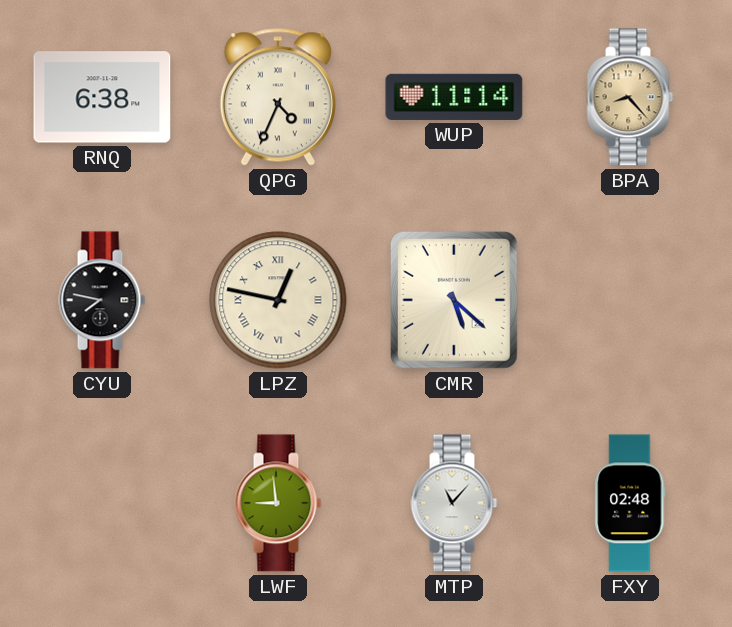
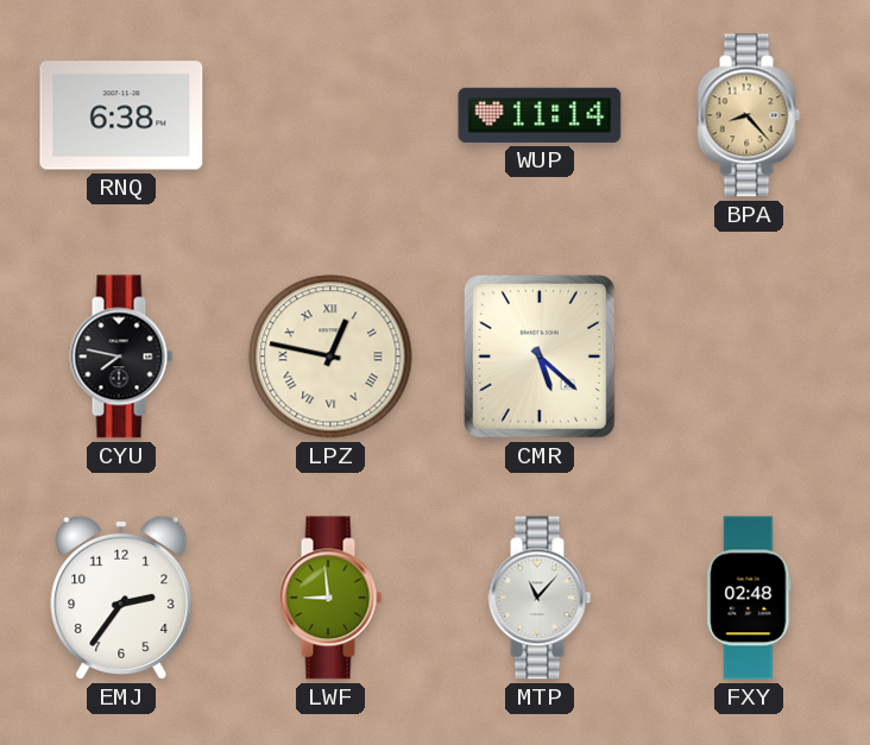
QPG: 4:34 -> none
EMJ: none -> 2:36
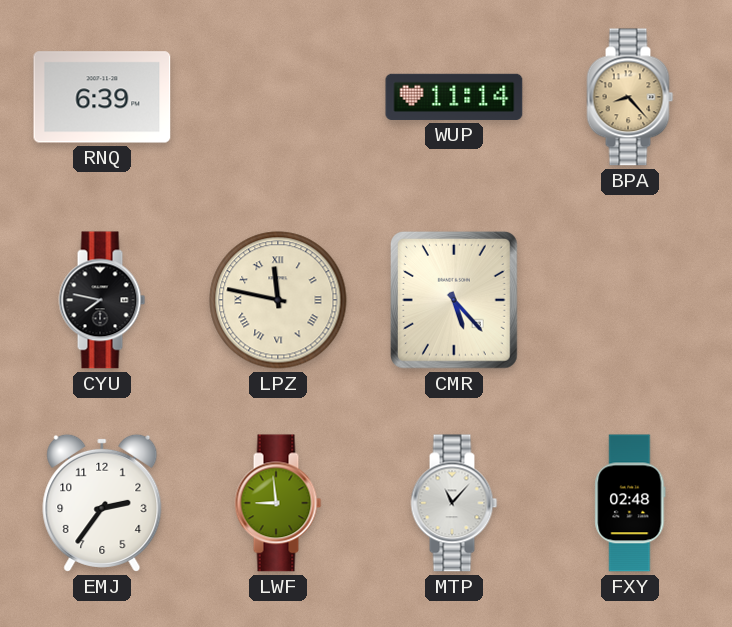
RNQ: 6:38 -> 6:39
LPZ: 12:47 -> 11:47
CMR: 5:22 -> 5:23
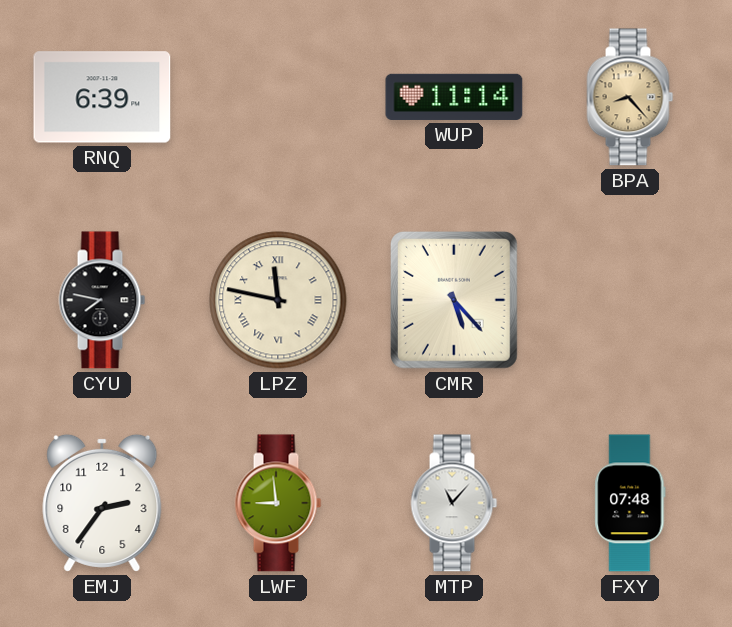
FXY: 02:48 -> 07:48
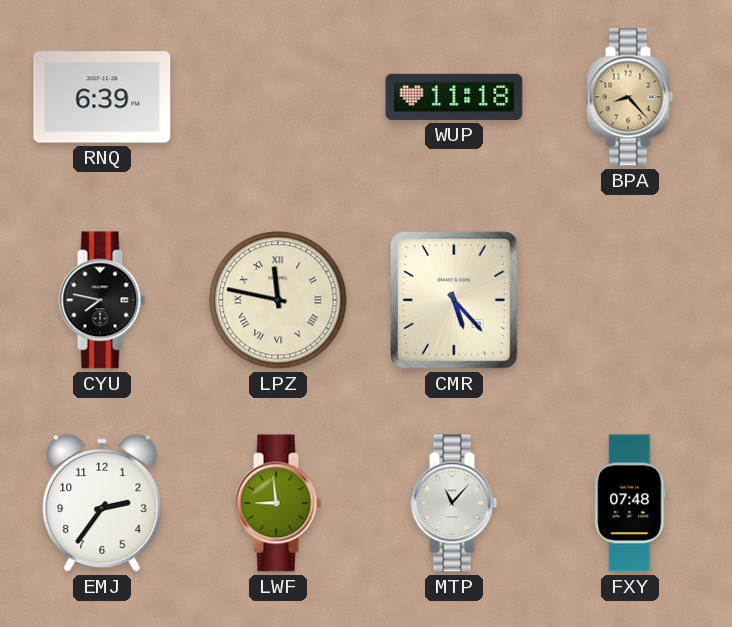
WUP: 11:14 -> 11:18
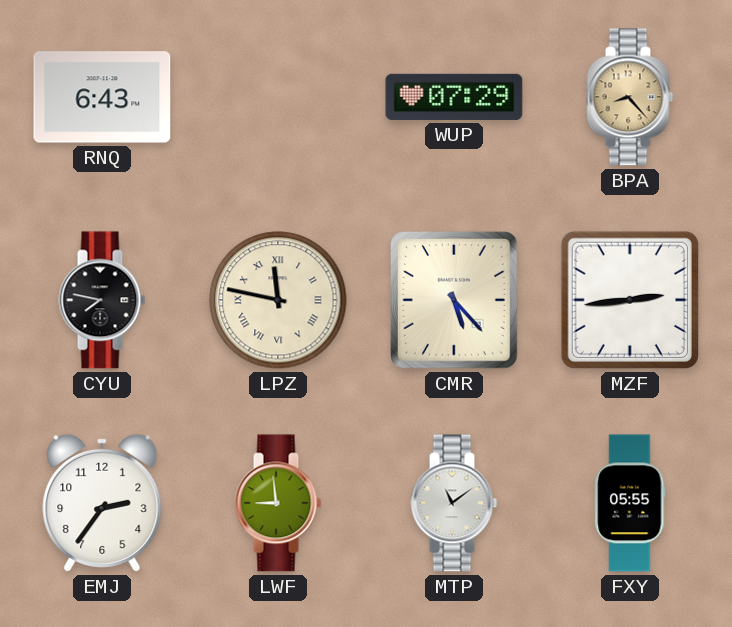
RNQ: 6:39 -> 6:43
WUP: 11:18 -> 07:29
MZF: none -> 2:44
MTP: 11:07 -> 11:09
FXY: 07:48 -> 05:55
